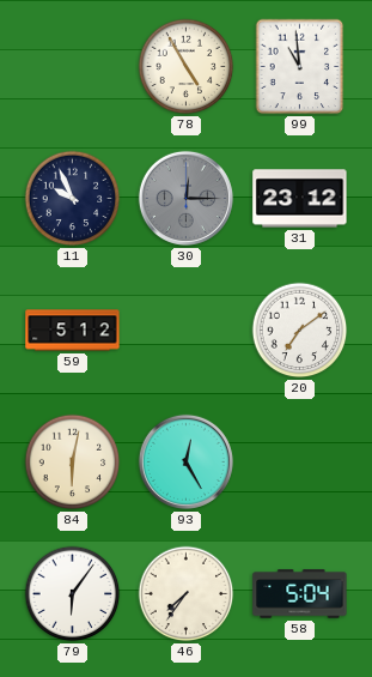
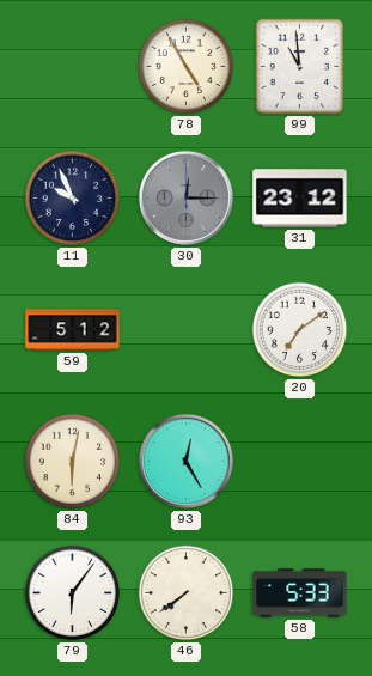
46: 7:36 -> 7:39
58: 5:04 -> 5:33
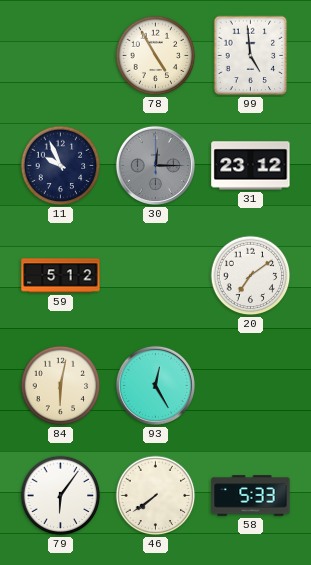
99: 10:59 -> 4:59
